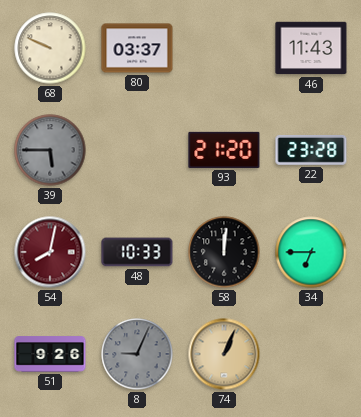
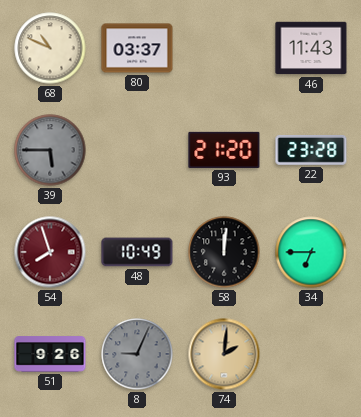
68: 9:49 -> 10:49
54: 8:02 -> 7:57
48: 10:33 -> 10:49
74: 1:04 -> 2:01
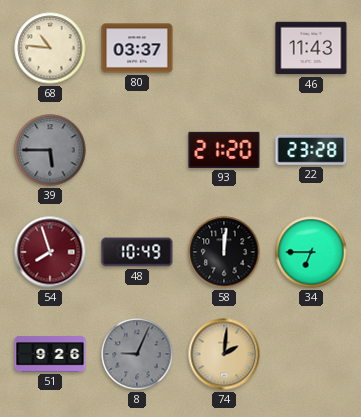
68: 10:49 -> 10:46
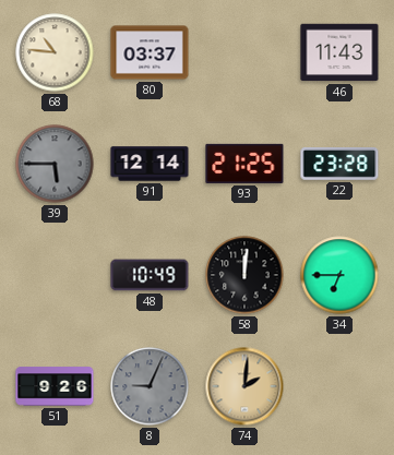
91: none -> 12:14
93: 21:20 -> 21:25
54: 7:57 -> none
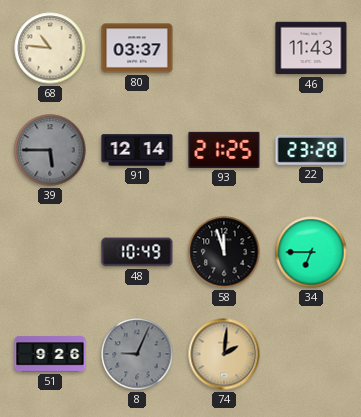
58: 12:01 -> 11:57
